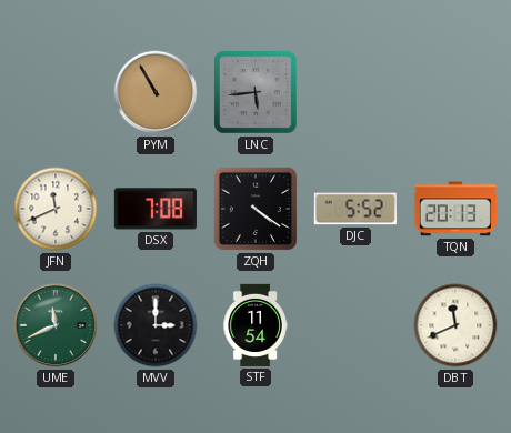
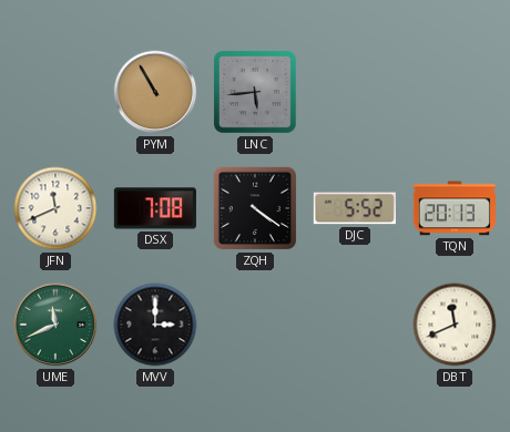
STF: 11:54 -> none
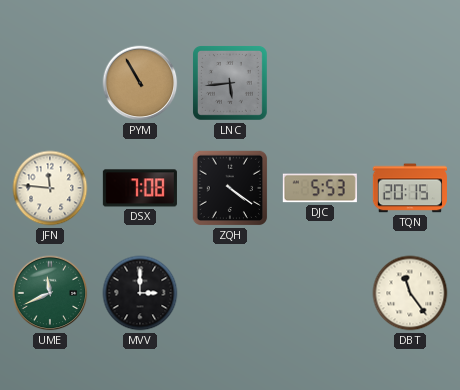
JFN: 11:41 -> 11:46
DJC: 5:52 -> 5:53
TQN: 20:13 -> 20:15
DBT: 11:41 -> 11:24
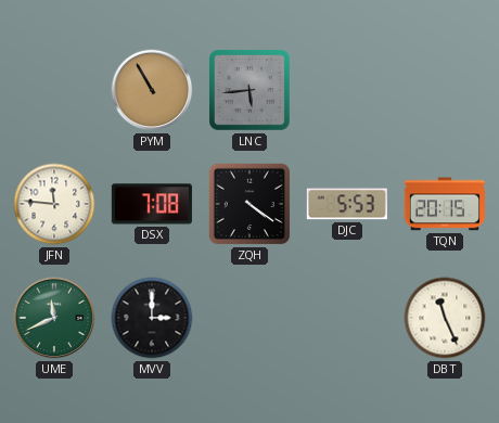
DBT: 11:24 -> 11:26
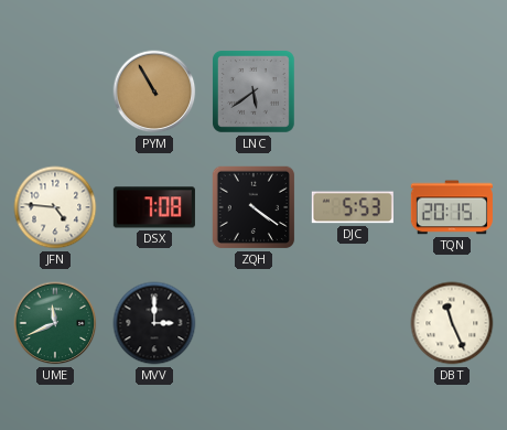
LNC: 5:44 -> 5:39
JFN: 11:46 -> 4:46
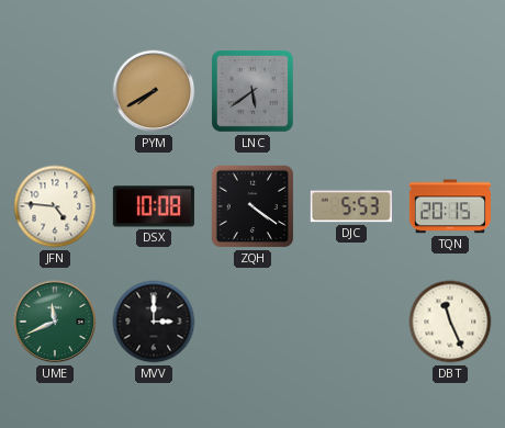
PYM: 10:55 -> 7:40
DSX: 7:08 -> 10:08
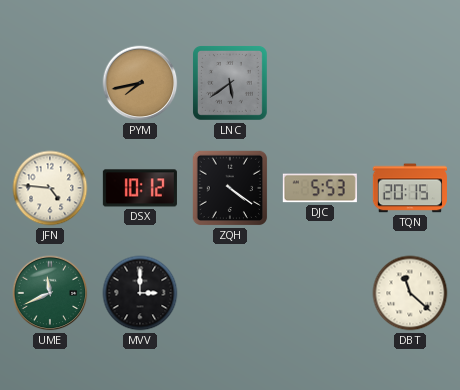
PYM: 7:40 -> 7:43
DSX: 10:08 -> 10:12
DBT: 11:26 -> 11:22
